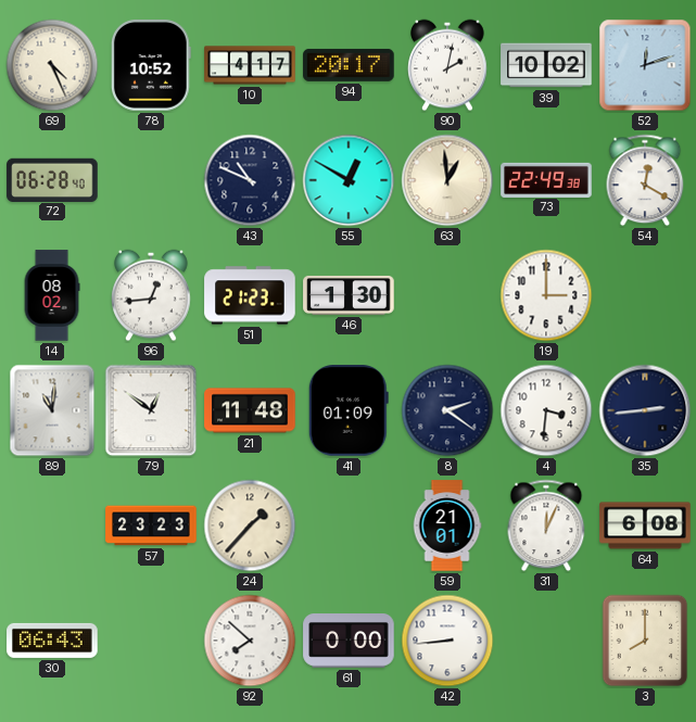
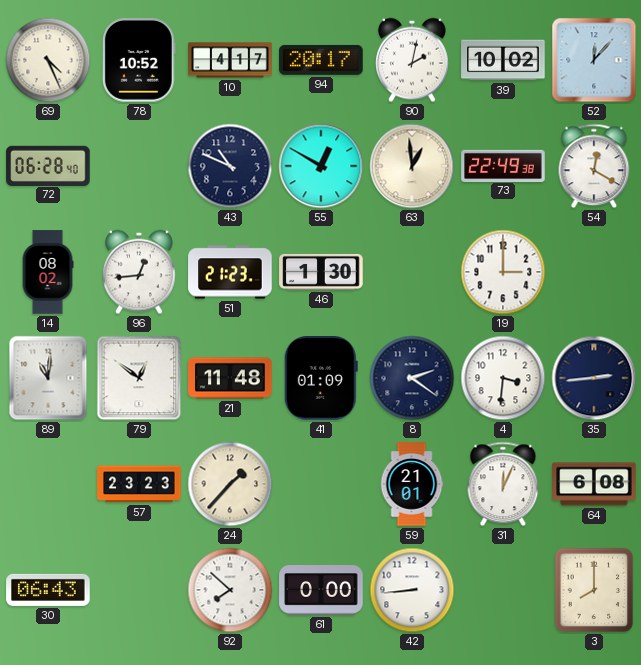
52: 12:12 -> 12:07
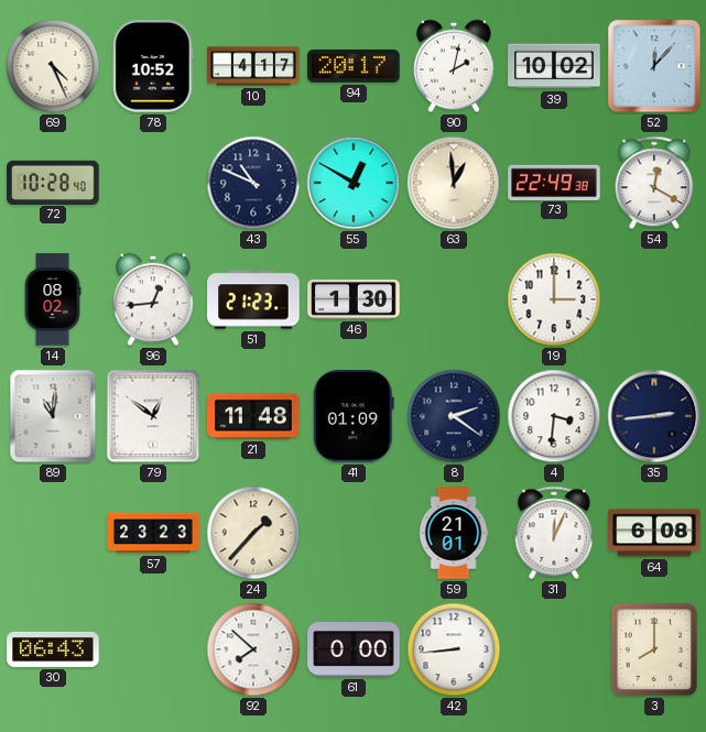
72: 06:28 -> 10:28
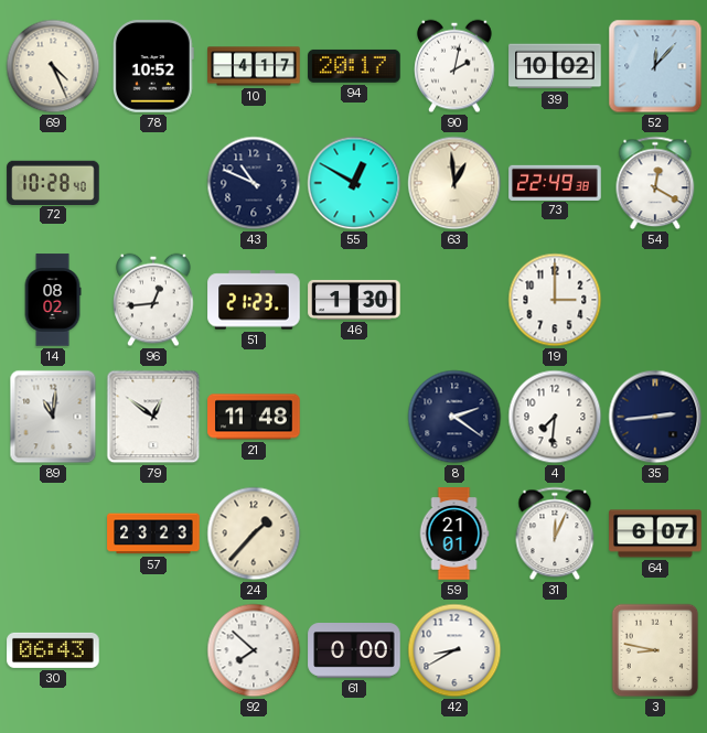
41: 01:09 -> none
4: 3:31 -> 7:31
64: 6:08 -> 6:07
42: 8:44 -> 8:40
3: 8:00 -> 8:47
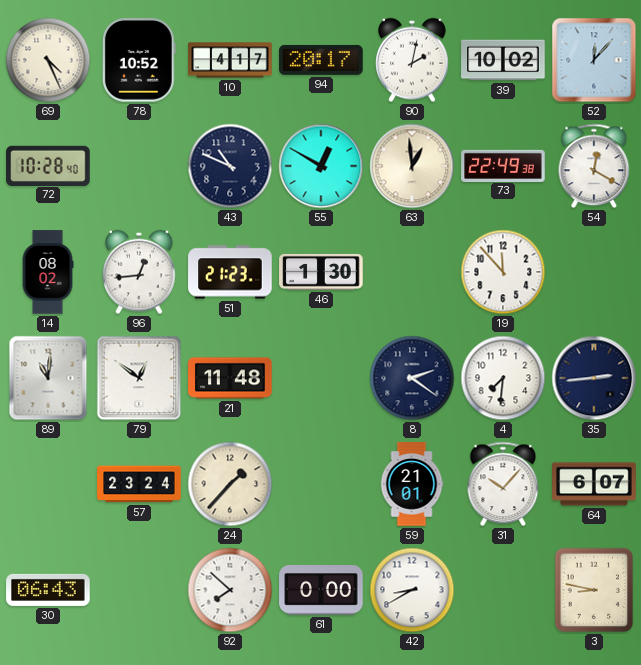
19: 3:00 -> 11:53
57: 23:23 -> 23:24
31: 12:04 -> 10:07
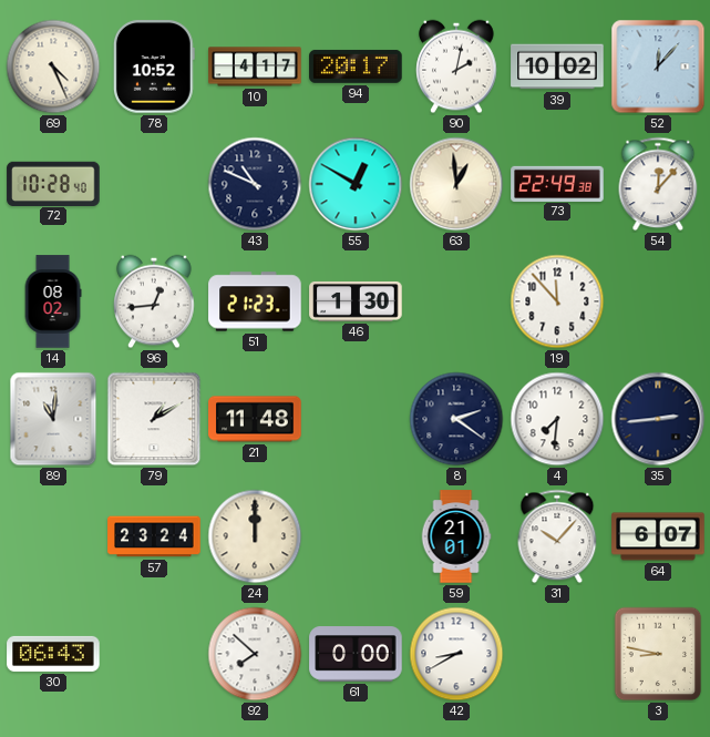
54: 12:20 -> 12:07
79: 12:51 -> 1:10
24: 1:37 -> 12:00
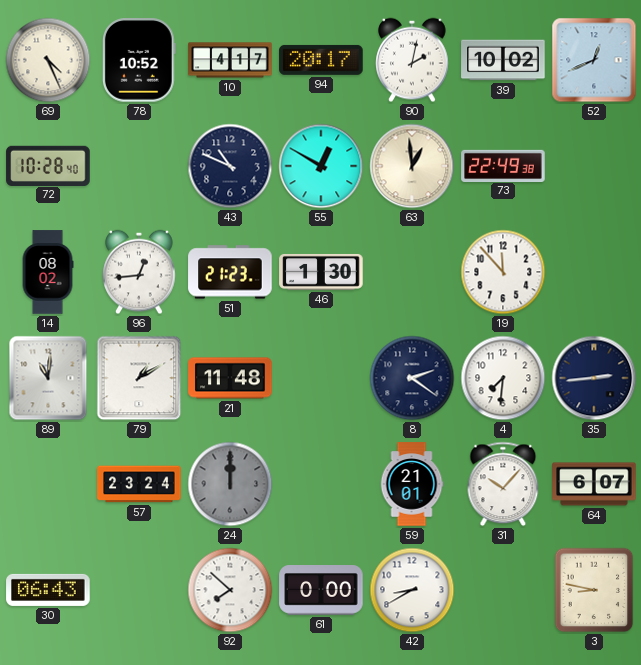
52: 12:07 -> 12:41
54: 12:07 -> none
24 dial: cream -> grey
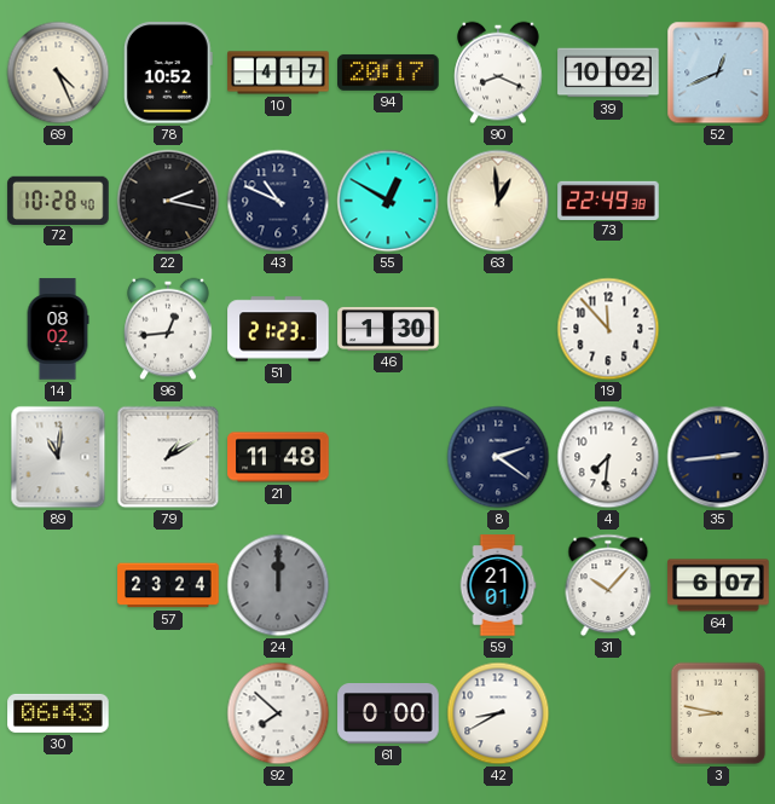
90: 2:02 -> 8:19
22: none -> 2:17
